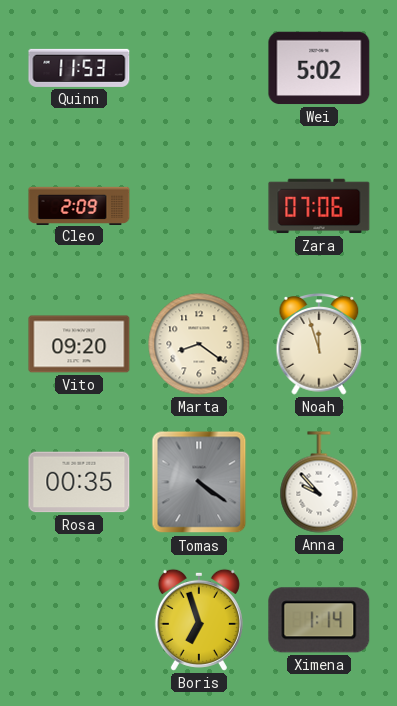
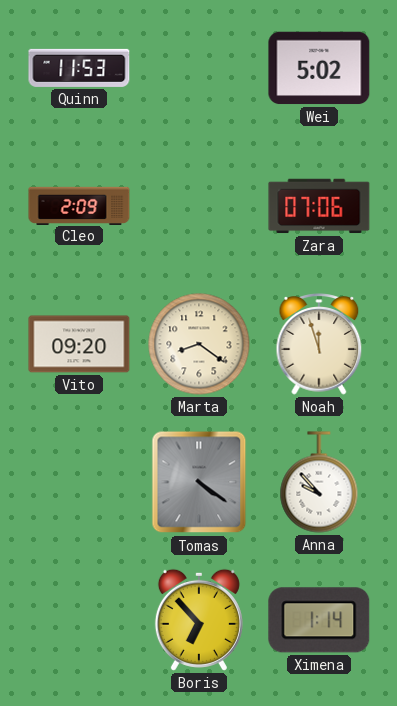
Rosa: 00:35 -> none
Boris: 6:57 -> 6:53
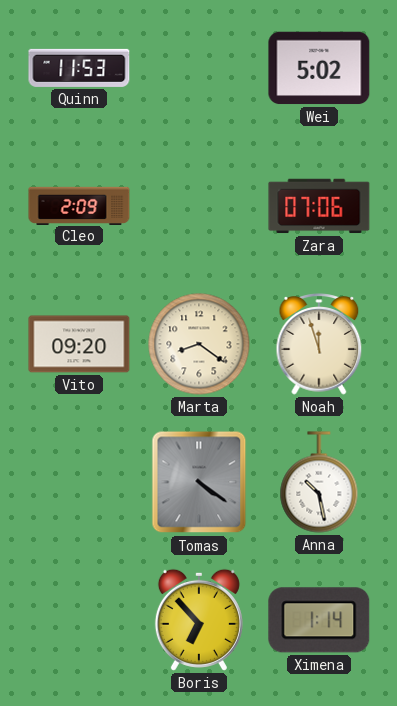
Anna: 9:53 -> 10:28
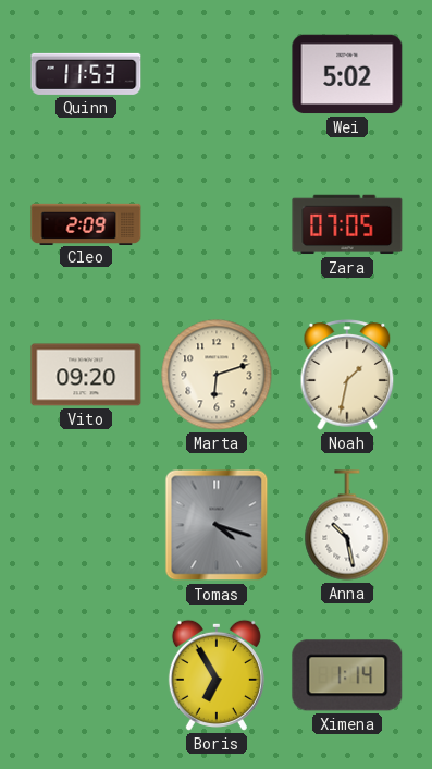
Zara: 07:06 -> 07:05
Marta: 8:21 -> 6:12
Noah: 11:57 -> 1:32
Tomas: 4:21 -> 4:18
Boris: 6:53 -> 6:55
